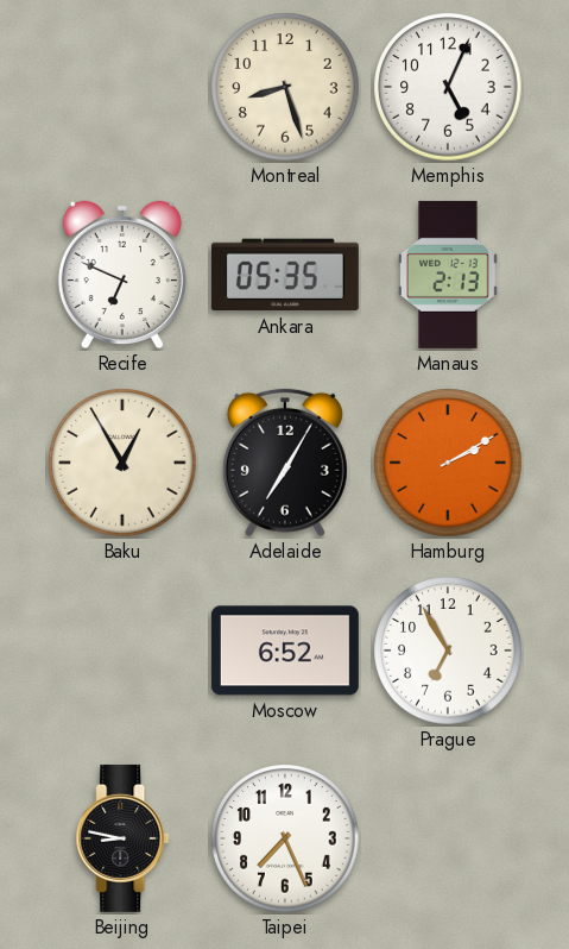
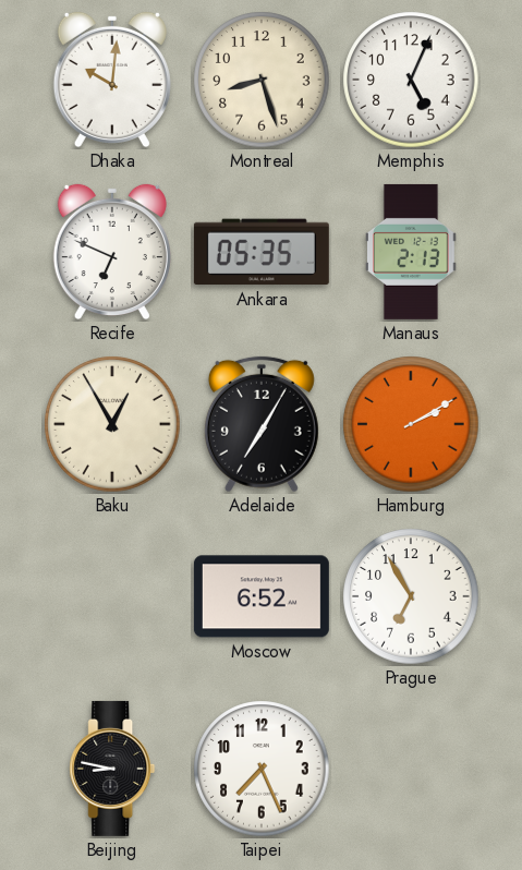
Dhaka: none -> 10:01
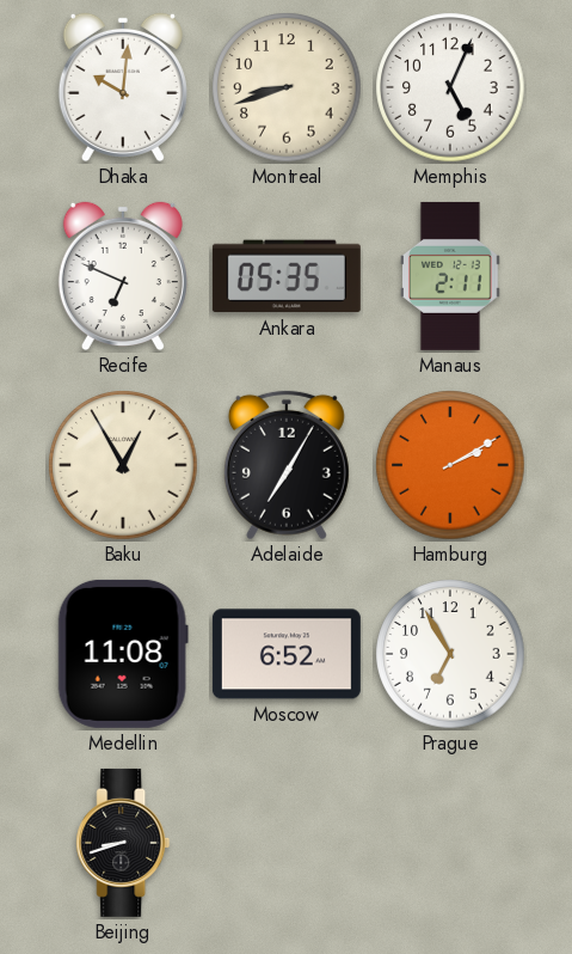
Montreal: 8:27 -> 8:42
Manaus: 2:13 -> 2:11
Medellin: none -> 11:08
Beijing: 8:47 -> 8:42
Taipei: 7:26 -> none
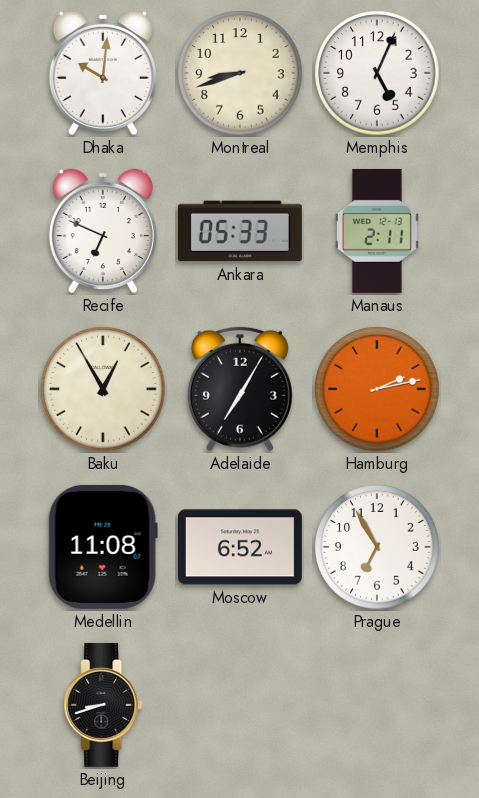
Ankara: 05:35 -> 05:33
Hamburg: 2:10 -> 2:13
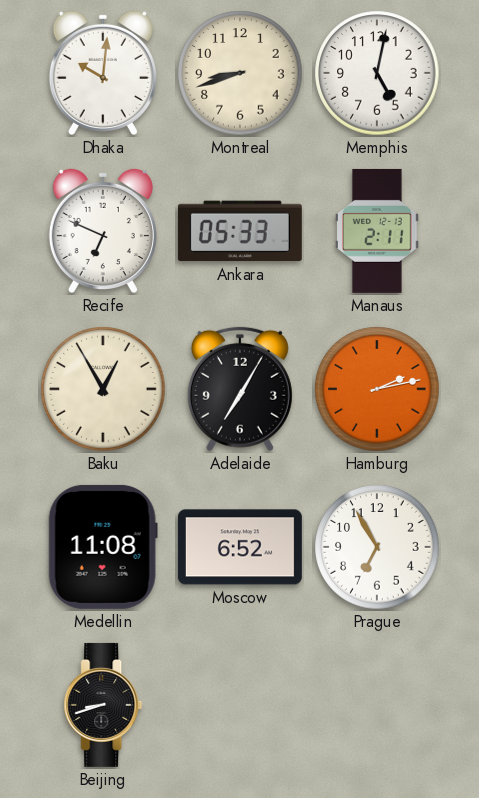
Memphis: 5:04 -> 5:02
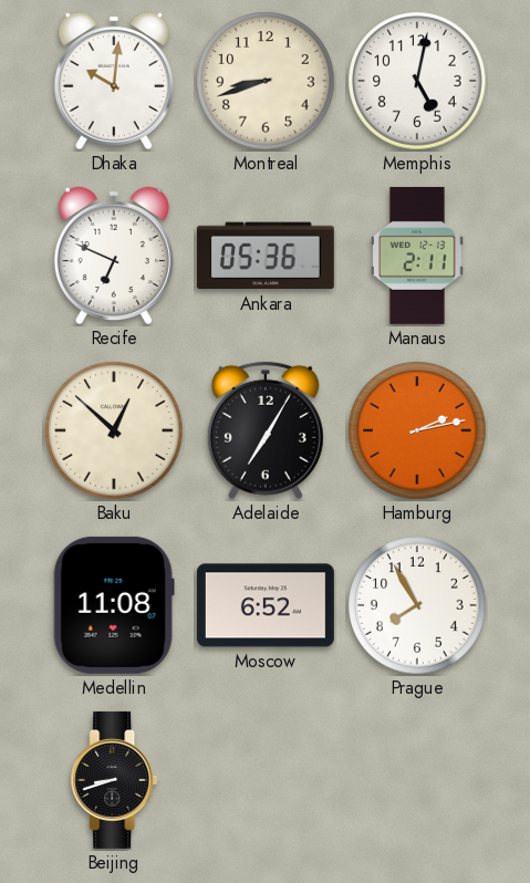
Ankara: 05:33 -> 05:36
Baku: 12:55 -> 12:52
Prague: 6:55 -> 7:55
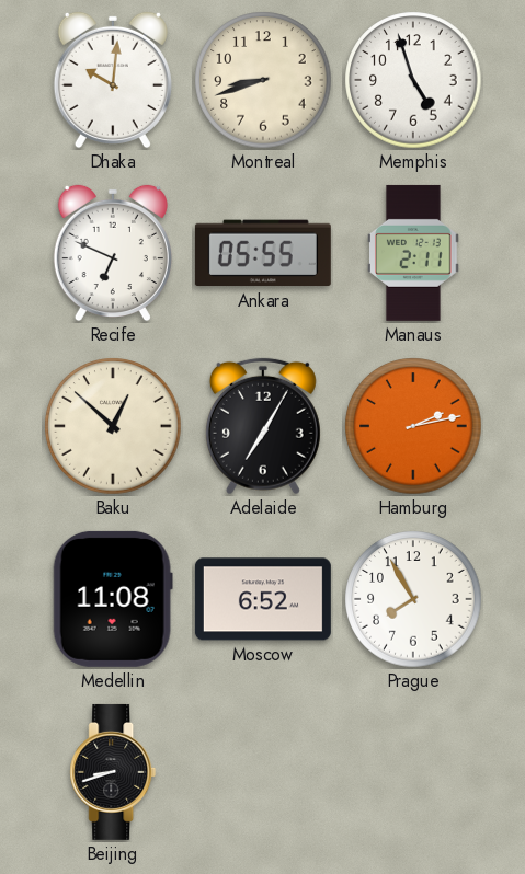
Memphis: 5:02 -> 4:57
Ankara: 05:36 -> 05:55
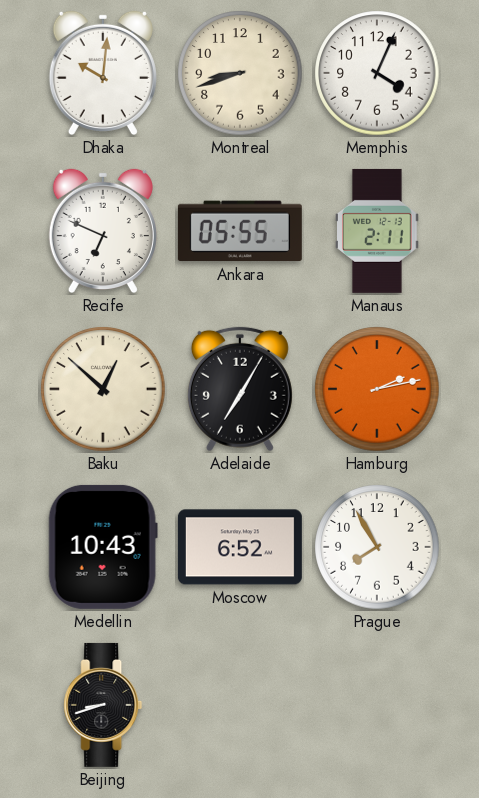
Memphis: 4:57 -> 4:04
Medellin: 11:08 -> 10:43
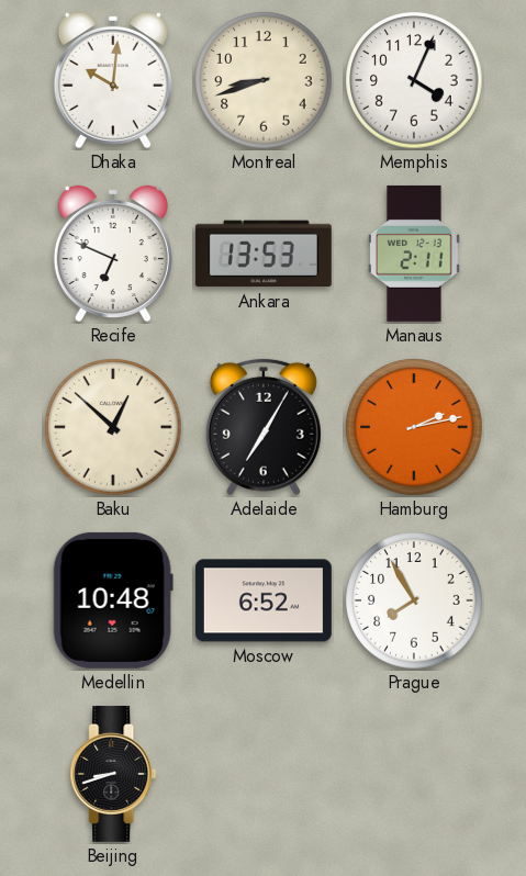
Ankara: 05:55 -> 13:53
Medellin: 10:43 -> 10:48
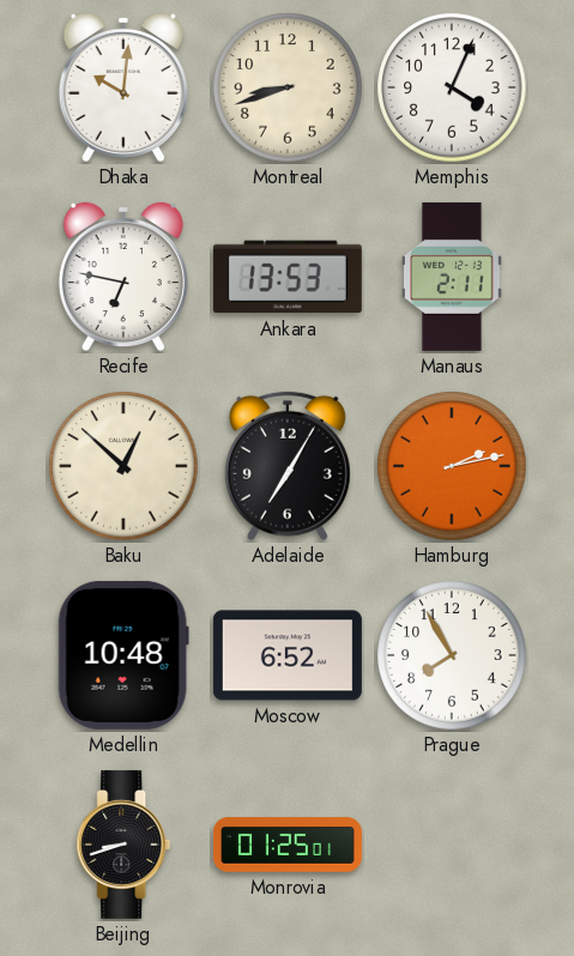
Recife: 6:49 -> 6:47
Monrovia: none -> 01:25
